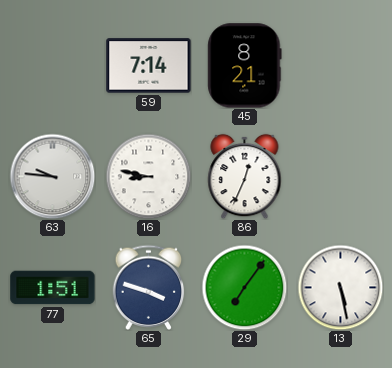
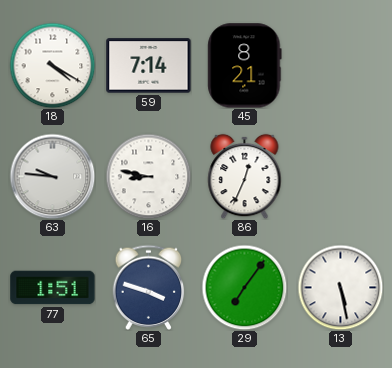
18: none -> 4:20
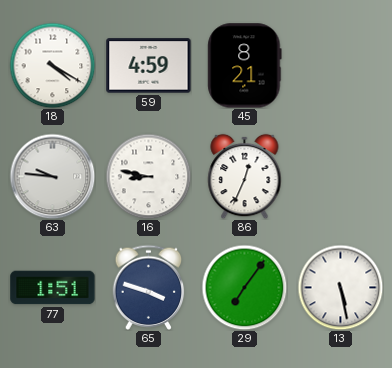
59: 7:14 -> 4:59
